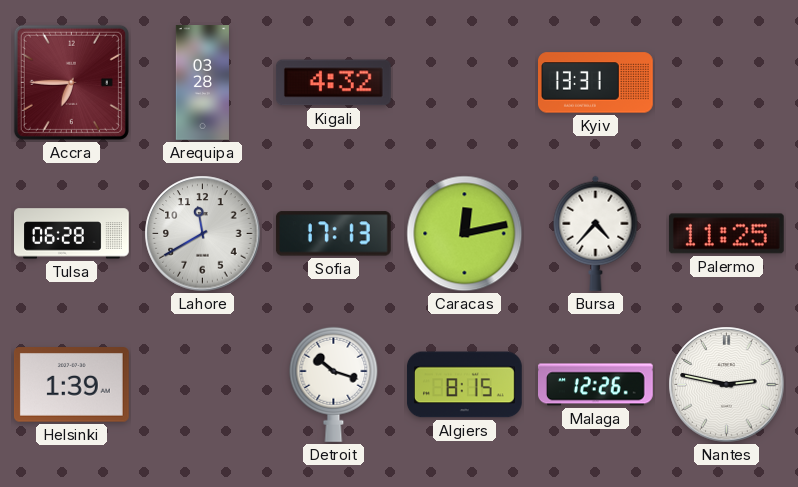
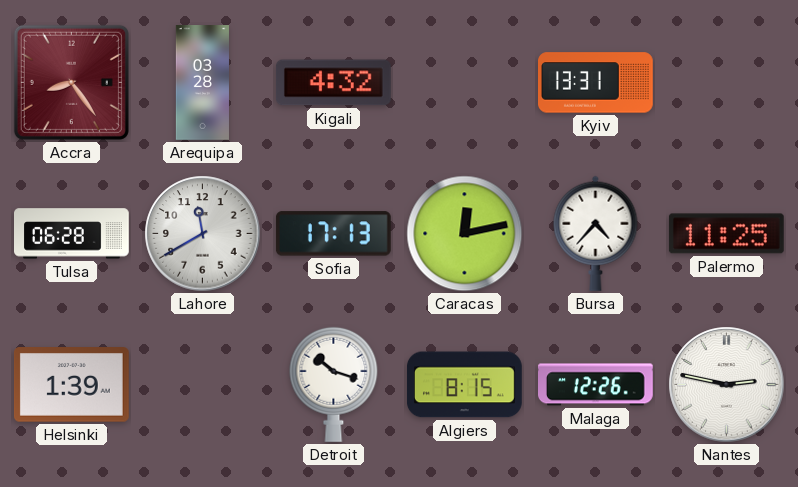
Accra: 6:45 -> 8:24
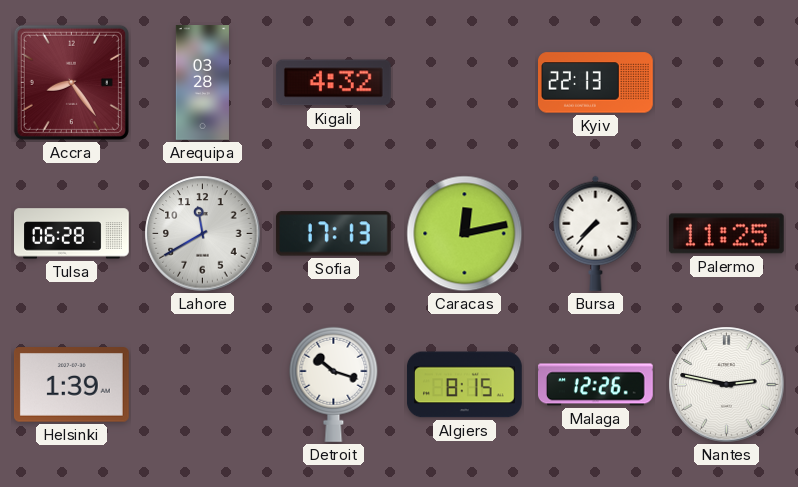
Kyiv: 13:31 -> 22:13
Bursa: 4:37 -> 7:37
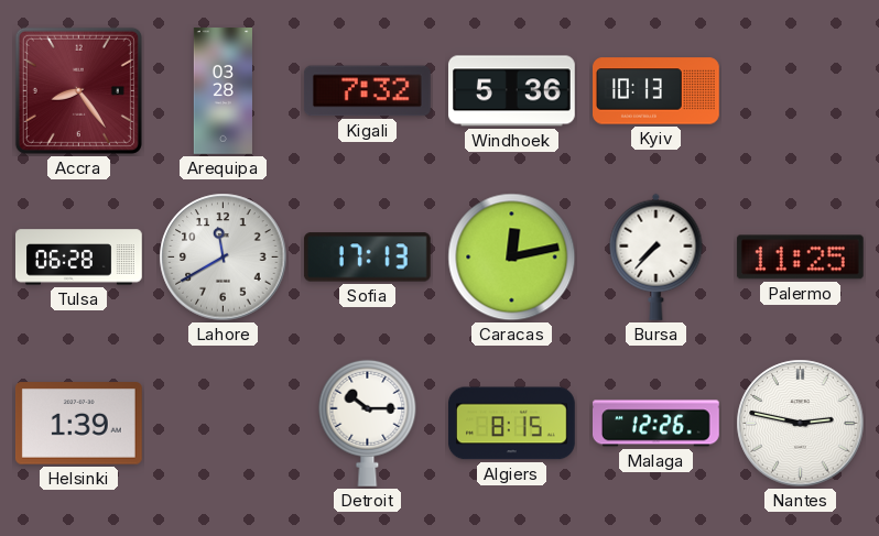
Kigali: 4:32 -> 7:32
Windhoek: none -> 5:36
Kyiv: 22:13 -> 10:13
Detroit: 10:18 -> 10:15
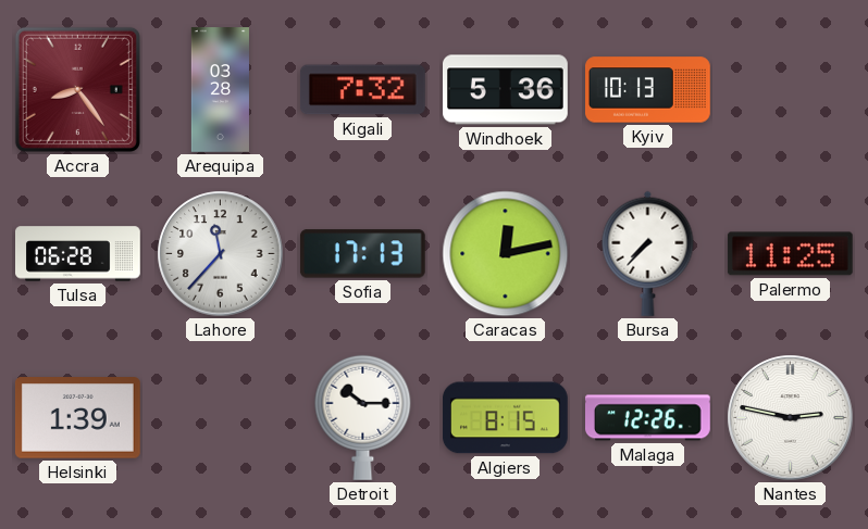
Lahore: 11:40 -> 11:37
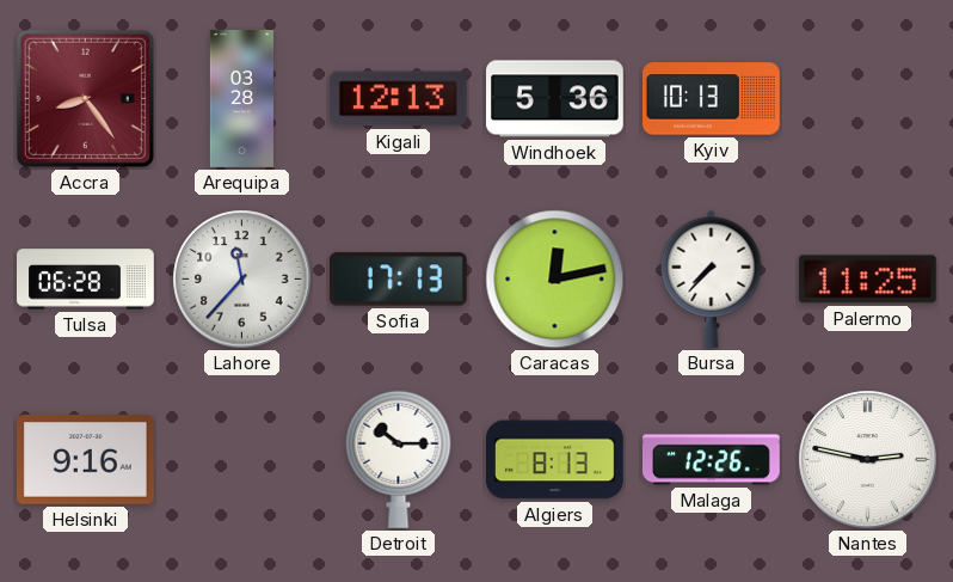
Kigali: 7:32 -> 12:13
Helsinki: 1:39 -> 9:16
Algiers: 8:15 -> 8:13
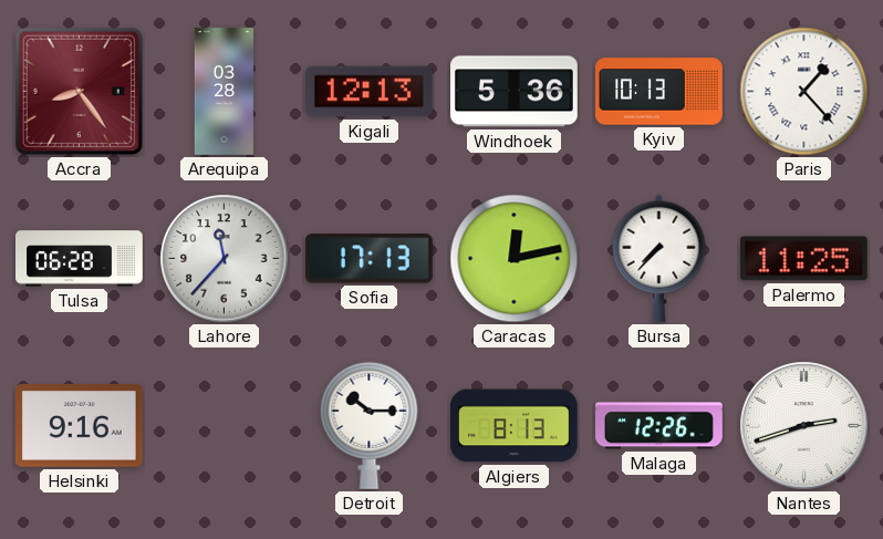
Paris: none -> 1:23
Nantes: 2:47 -> 2:42
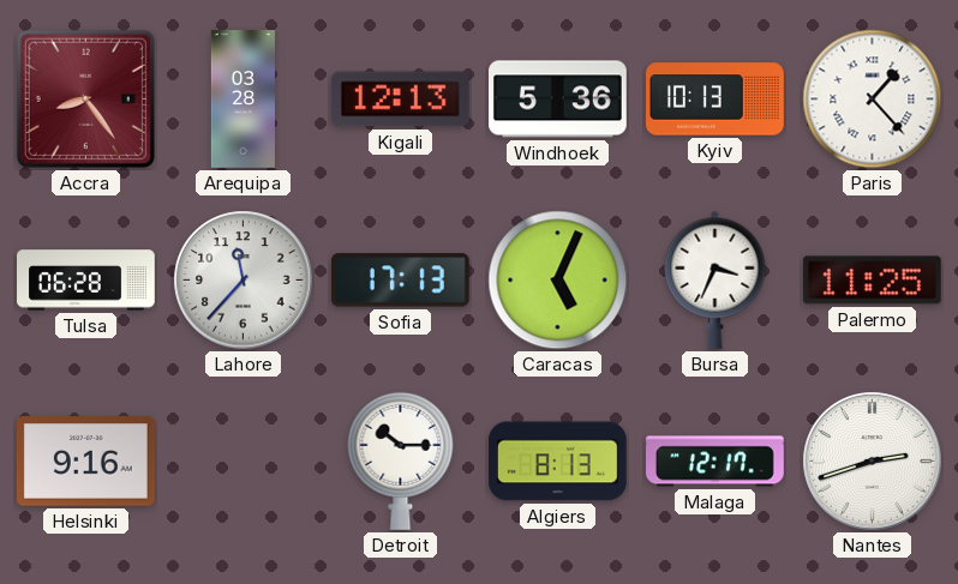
Caracas: 12:13 -> 5:04
Bursa: 7:37 -> 3:34
Malaga: 12:26 -> 12:17
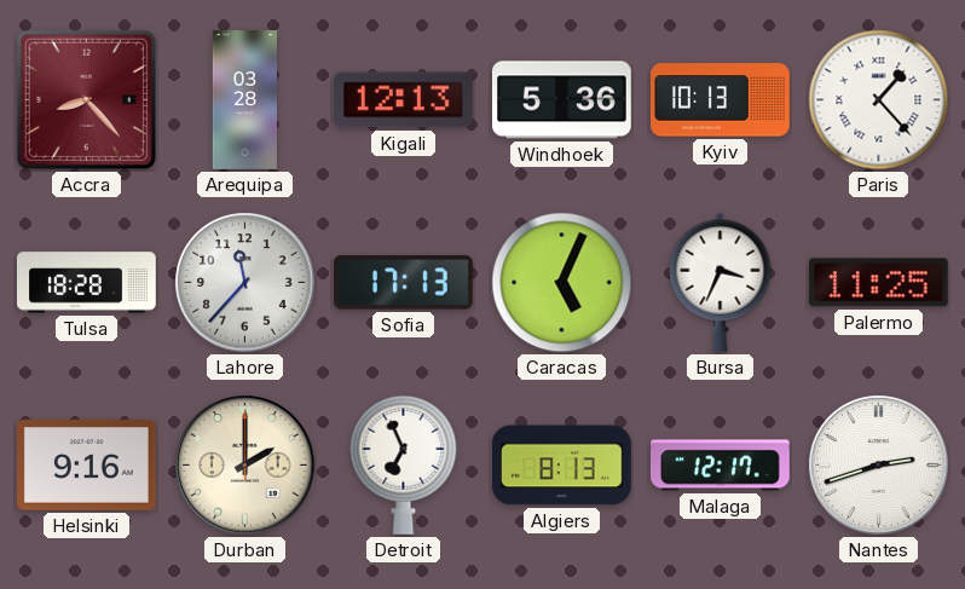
Accra: 8:24 -> 8:23
Tulsa: 06:28 -> 18:28
Durban: none -> 2:00
Detroit: 10:15 -> 6:56
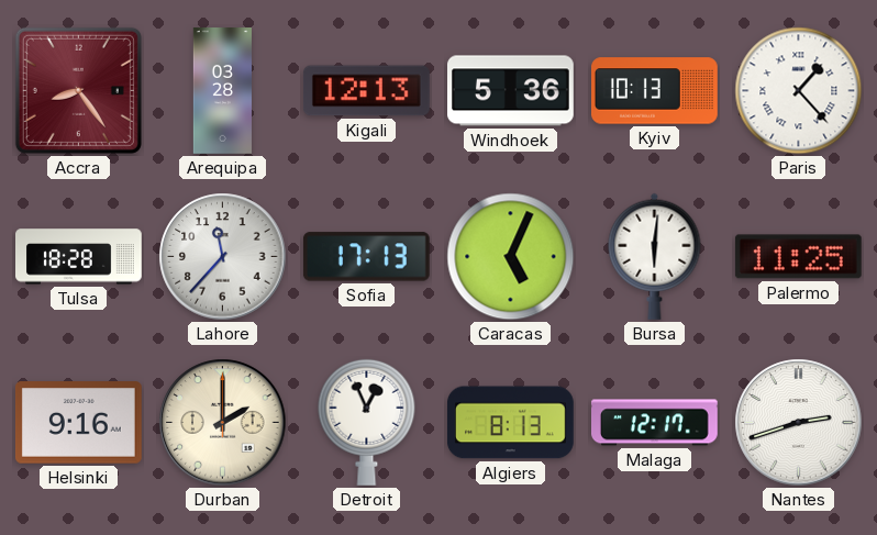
Accra: 8:23 -> 8:24
Bursa: 3:34 -> 6:01
Detroit: 6:56 -> 12:56
